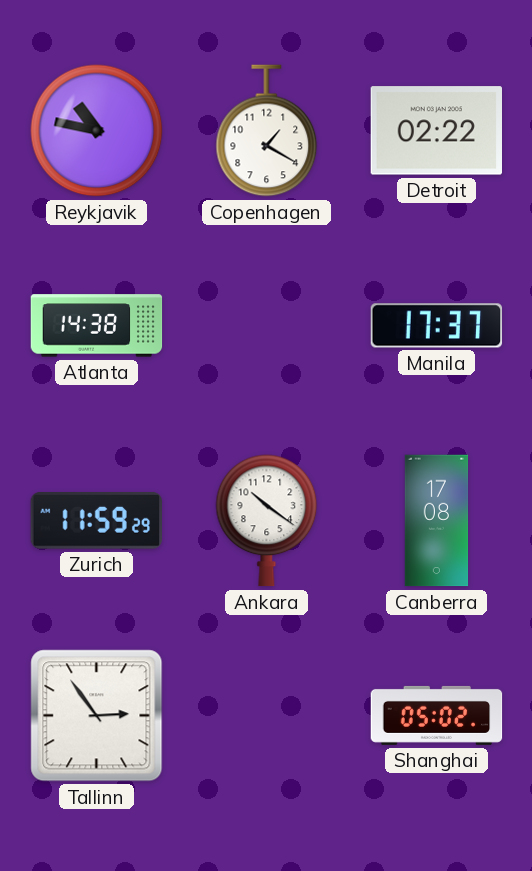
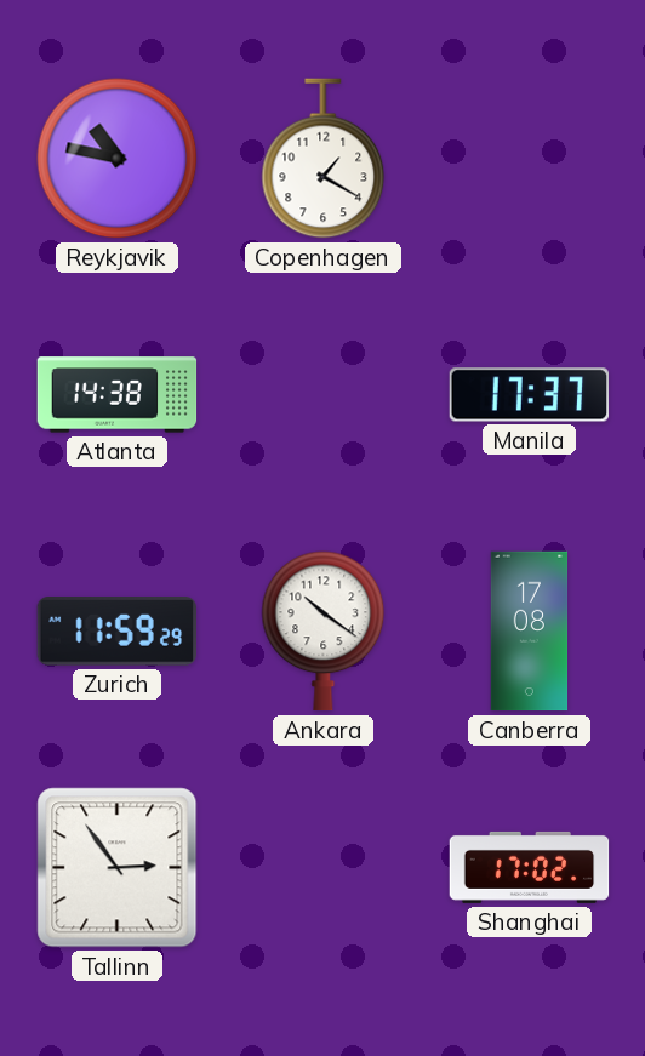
Detroit: 02:22 -> none
Shanghai: 05:02 -> 17:02
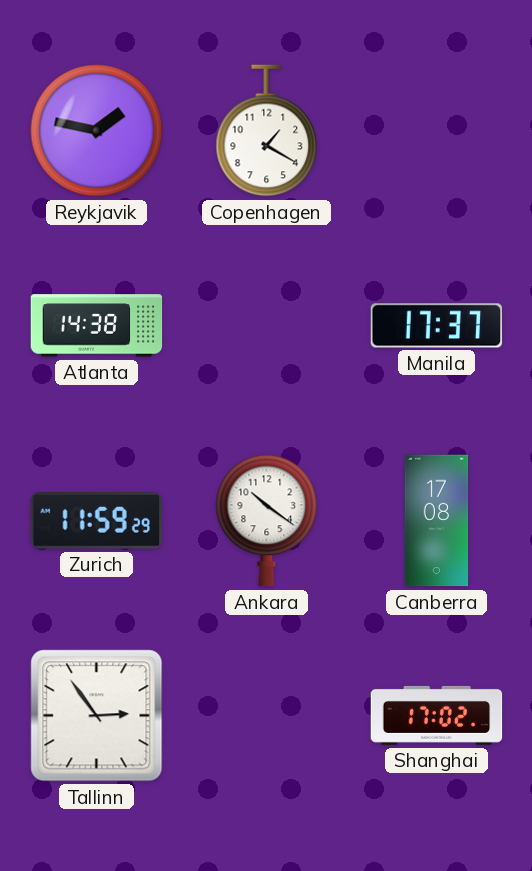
Reykjavik: 10:47 -> 1:47
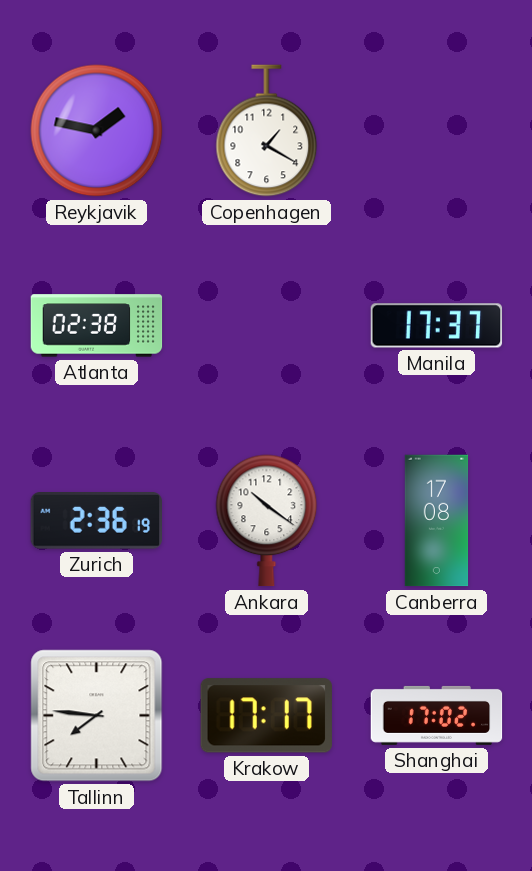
Atlanta: 14:38 -> 02:38
Zurich: 11:59 -> 2:36
Tallinn: 2:54 -> 7:46
Krakow: none -> 17:17
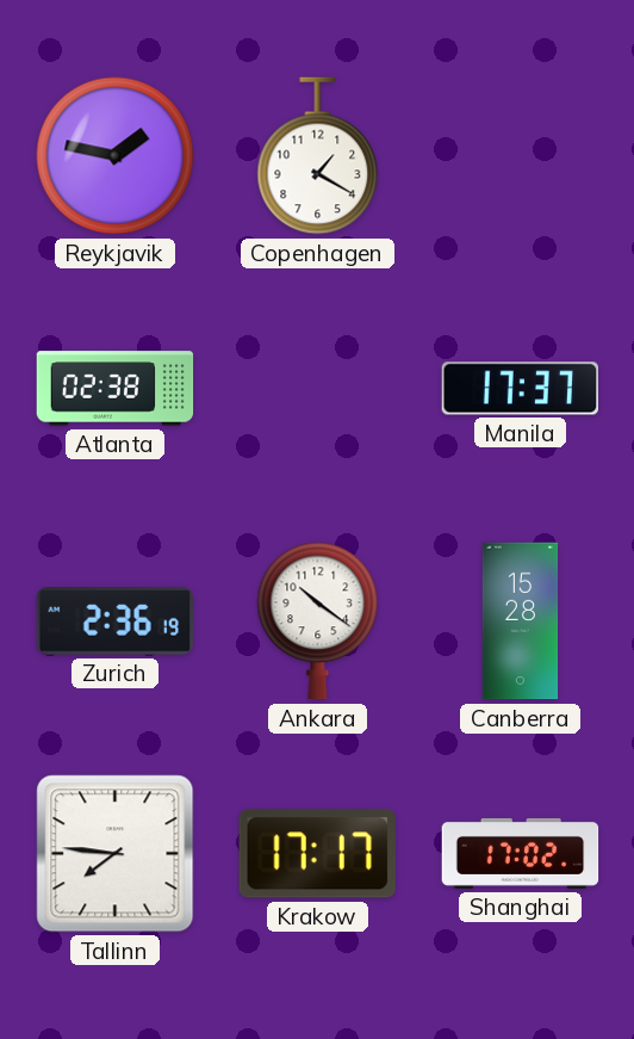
Canberra: 17:08 -> 15:28
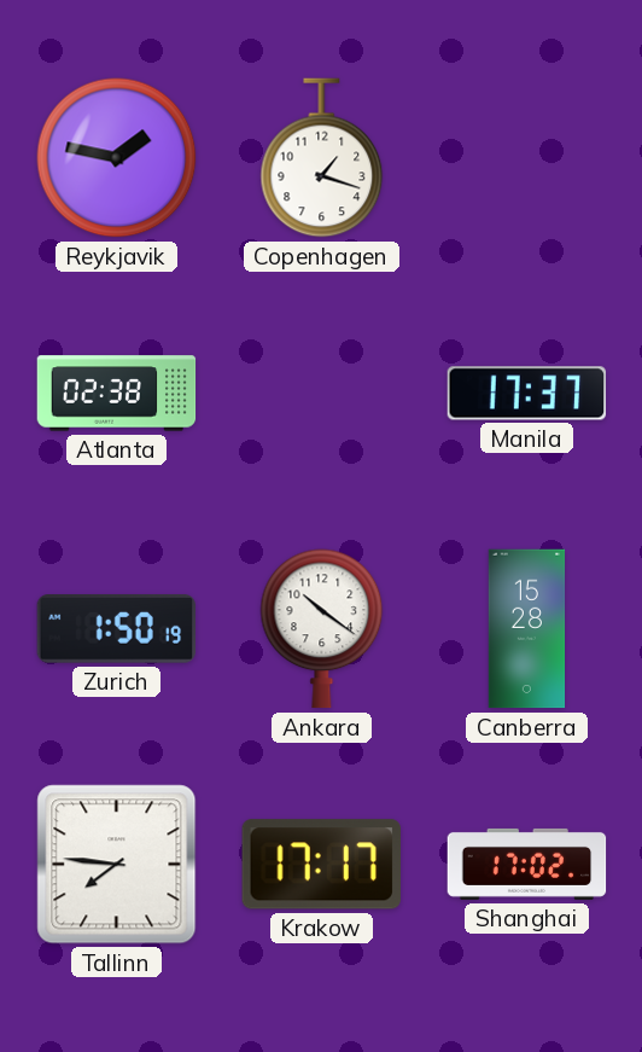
Copenhagen: 1:20 -> 1:18
Zurich: 2:36 -> 1:50
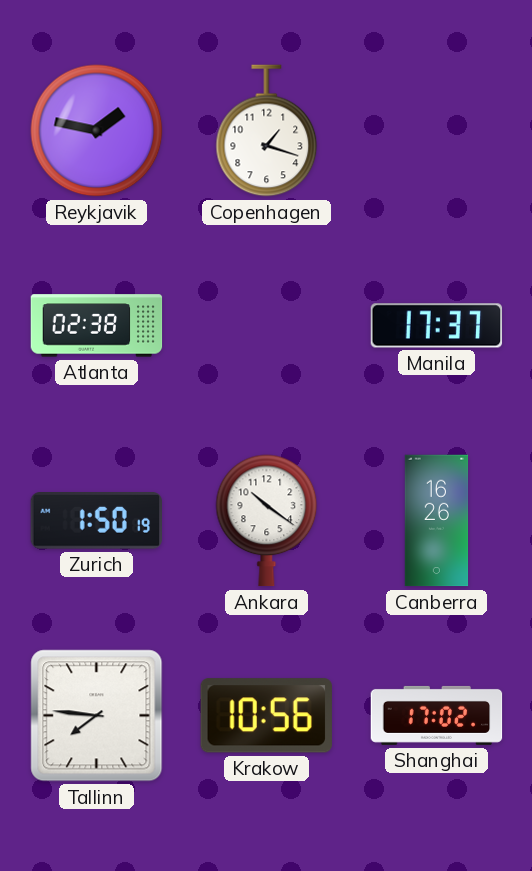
Canberra: 15:28 -> 16:26
Krakow: 17:17 -> 10:56
